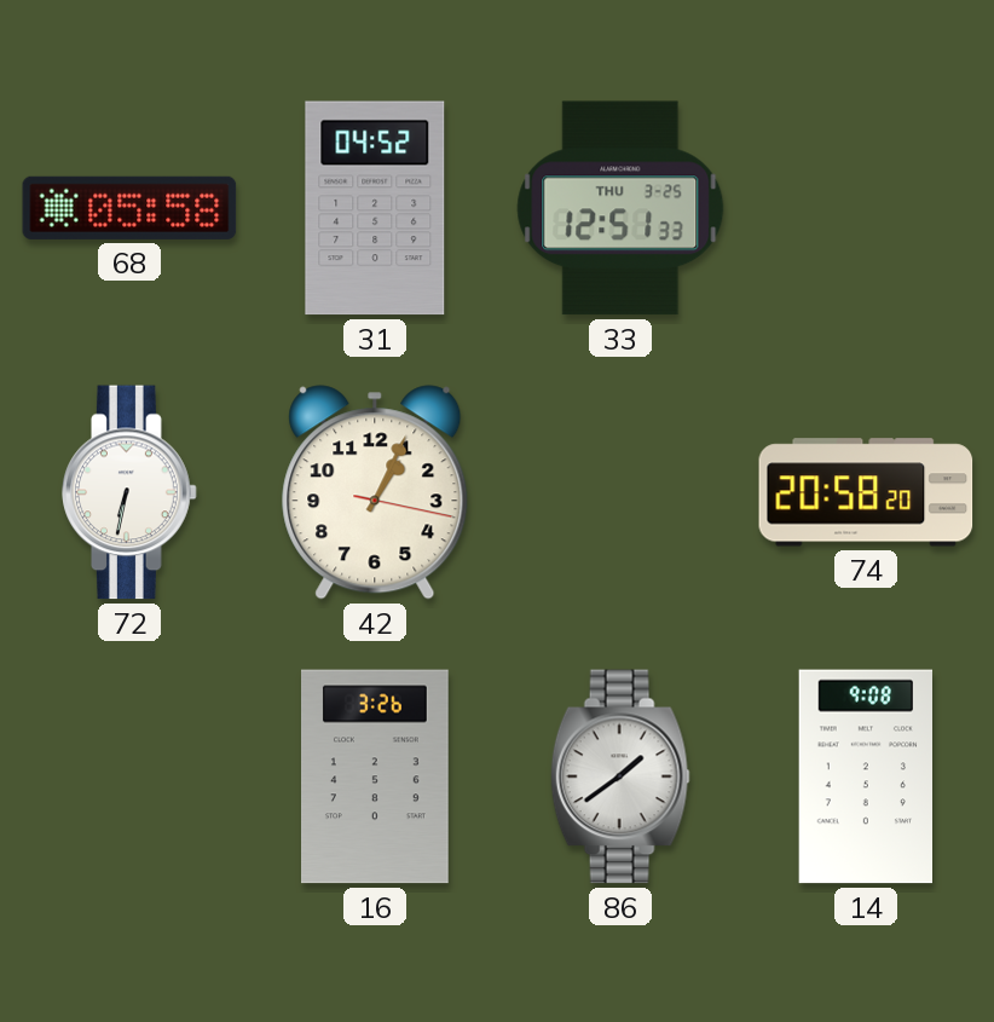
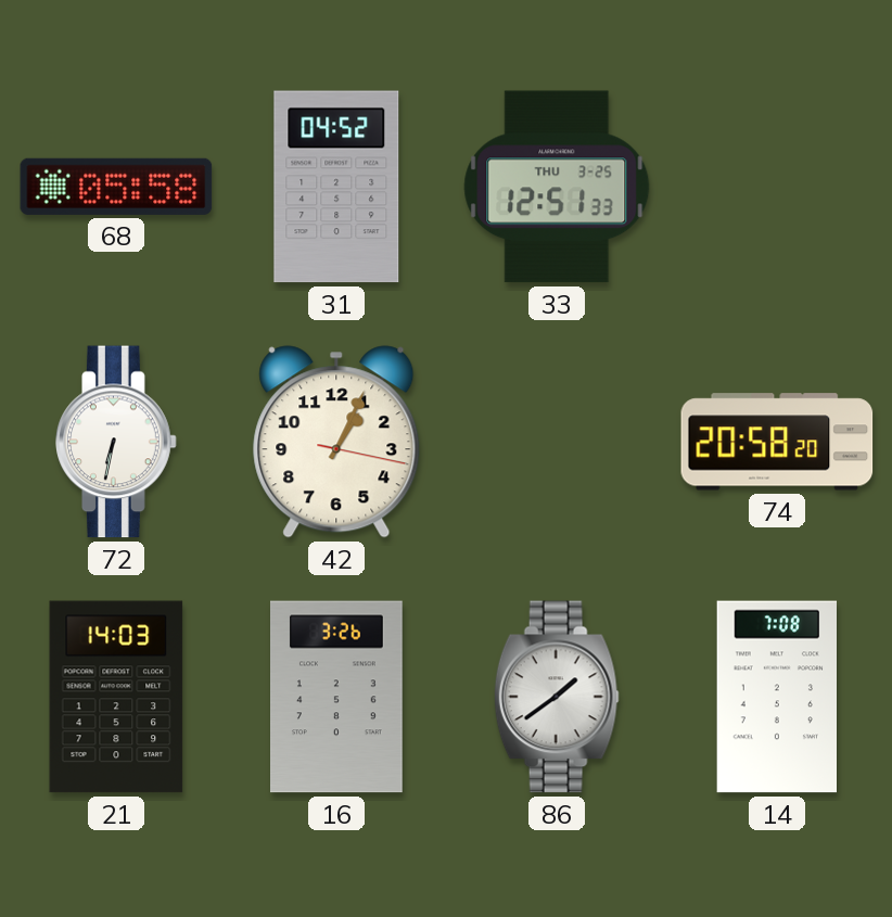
21: none -> 14:03
14: 9:08 -> 7:08
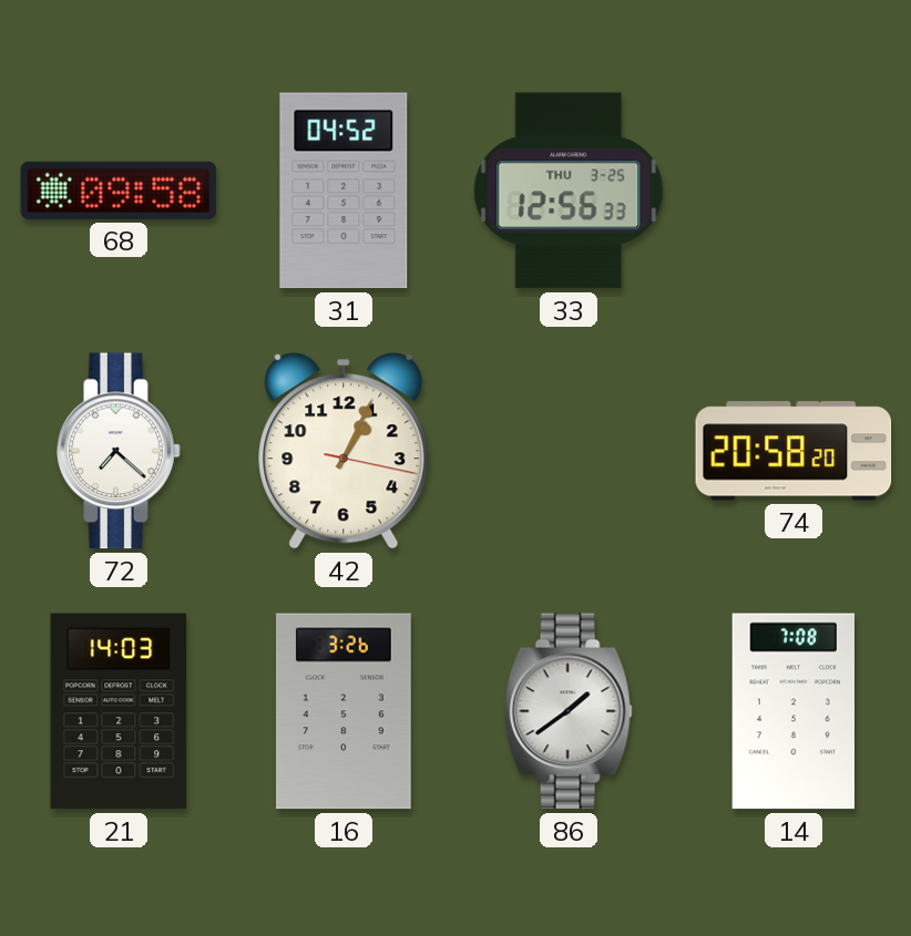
68: 05:58 -> 09:58
33: 12:51 -> 12:56
72: 6:32 -> 7:22
